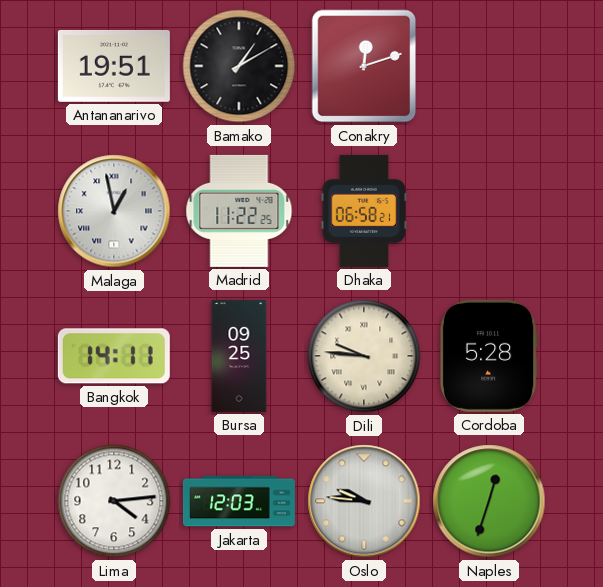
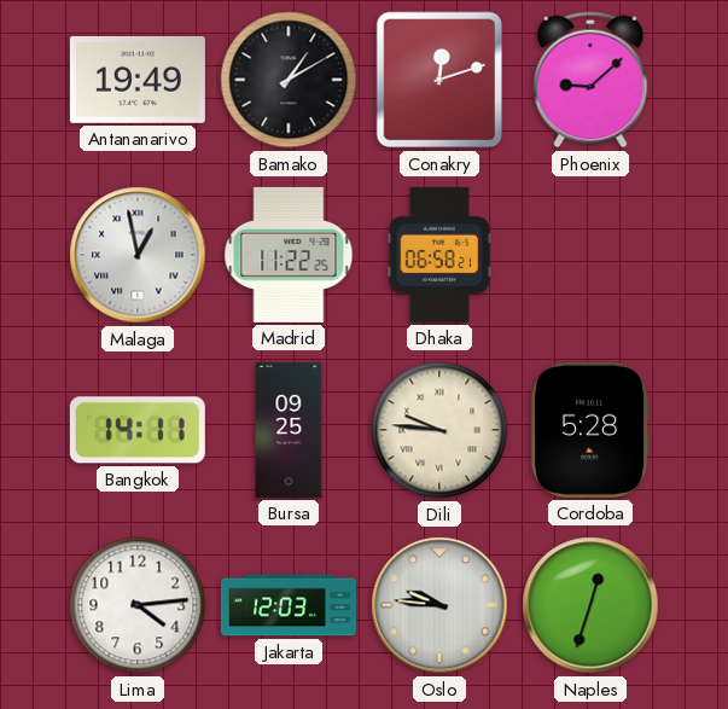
Antananarivo: 19:51 -> 19:49
Phoenix: none -> 9:08
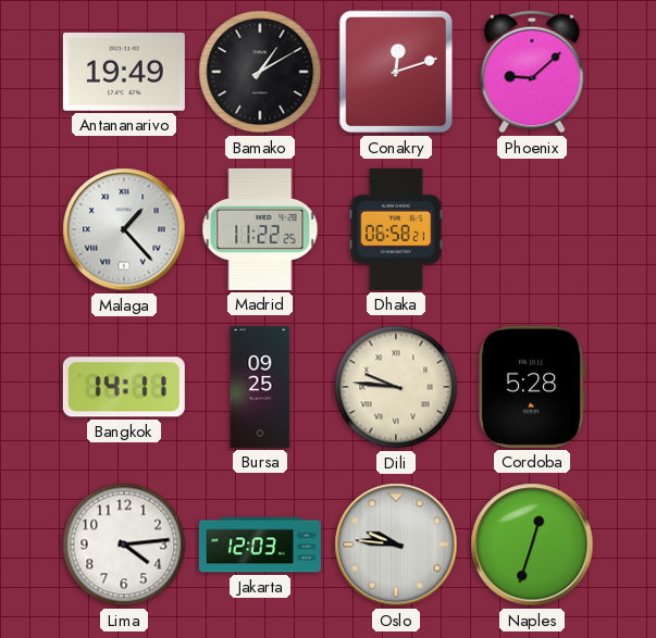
Malaga: 12:58 -> 1:23
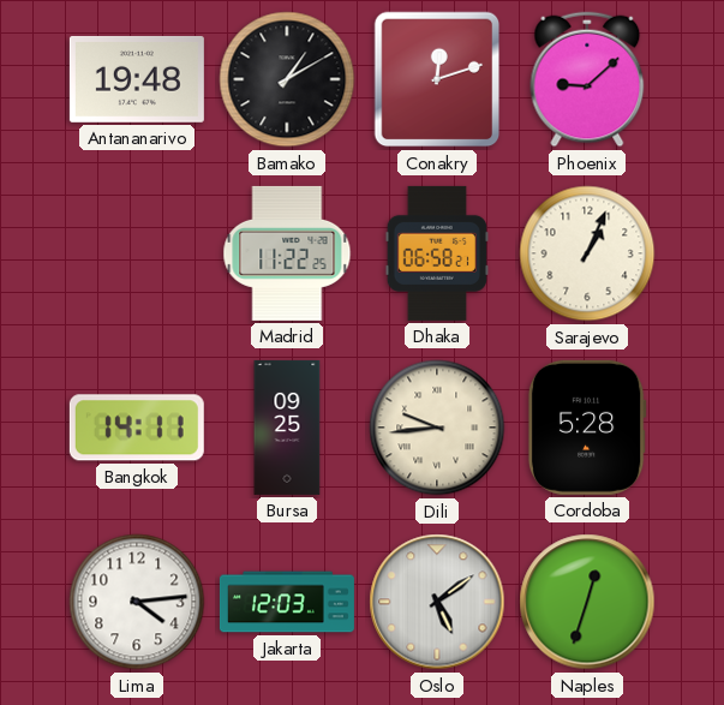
Antananarivo: 19:49 -> 19:48
Malaga: 1:23 -> none
Sarajevo: none -> 1:04
Dili: 9:46 -> 9:44
Oslo: 9:46 -> 5:09
